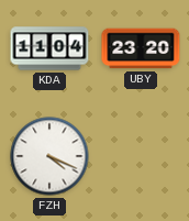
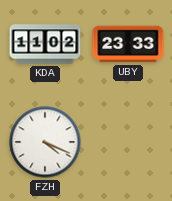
KDA: 11:04 -> 11:02
UBY: 23:20 -> 23:33
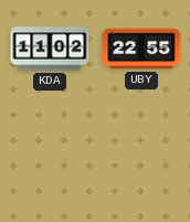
UBY: 23:33 -> 22:55
FZH: 4:19 -> none
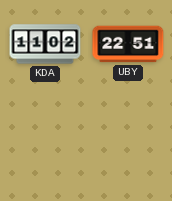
UBY: 22:55 -> 22:51
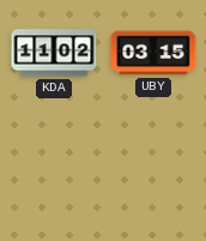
UBY: 22:51 -> 03:15
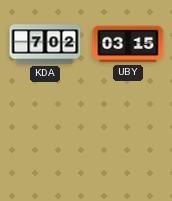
KDA: 11:02 -> 7:02
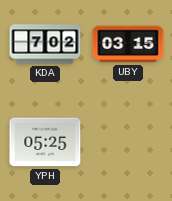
YPH: none -> 05:25
